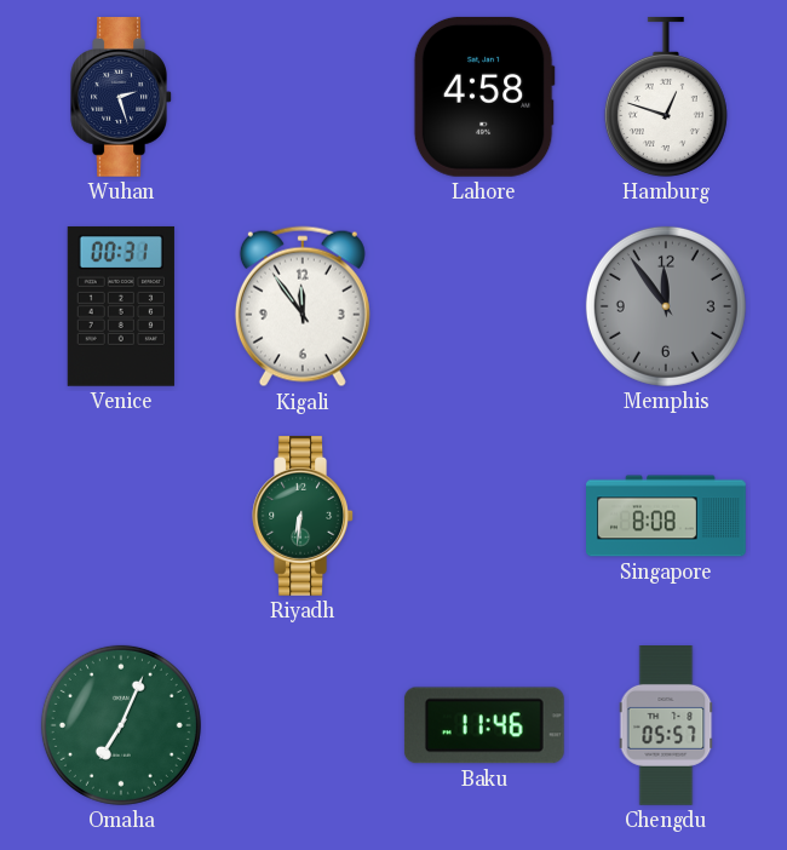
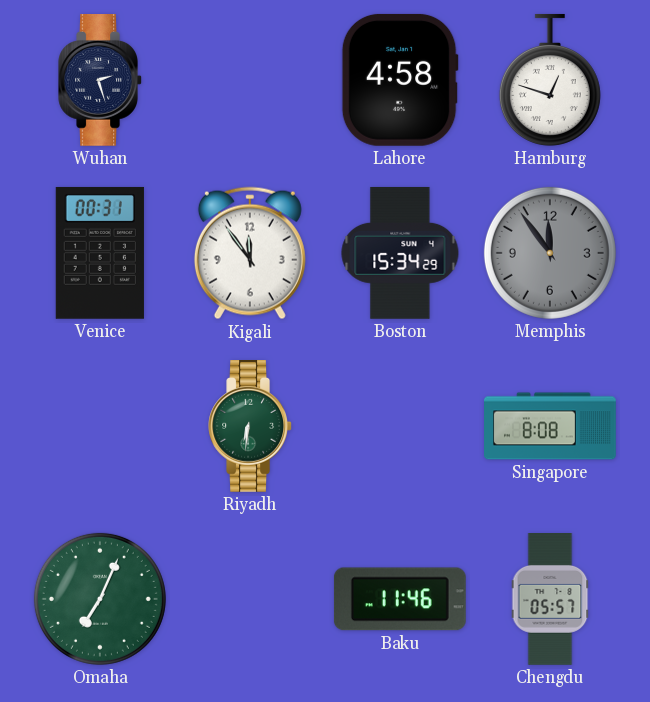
Boston: none -> 15:34
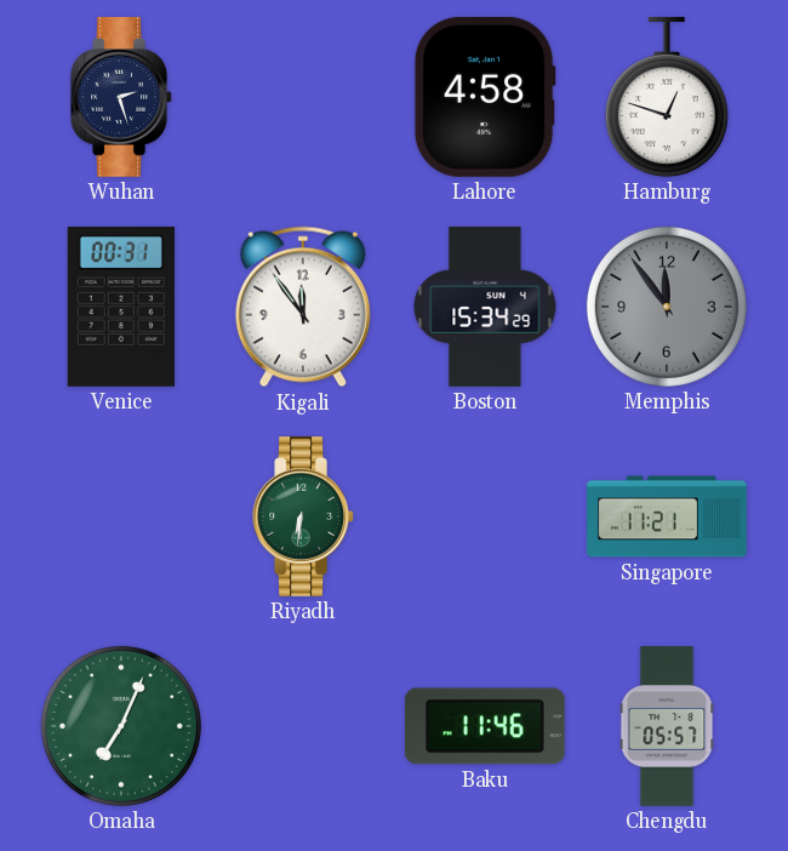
Singapore: 8:08 -> 11:21
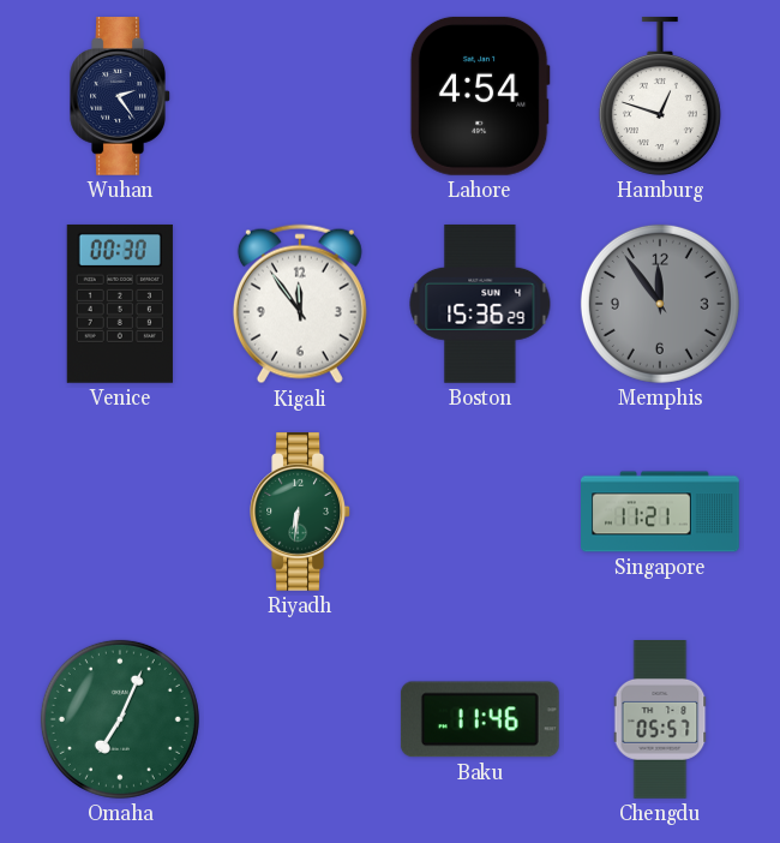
Wuhan: 2:27 -> 2:24
Lahore: 4:58 -> 4:54
Venice: 00:31 -> 00:30
Boston: 15:34 -> 15:36
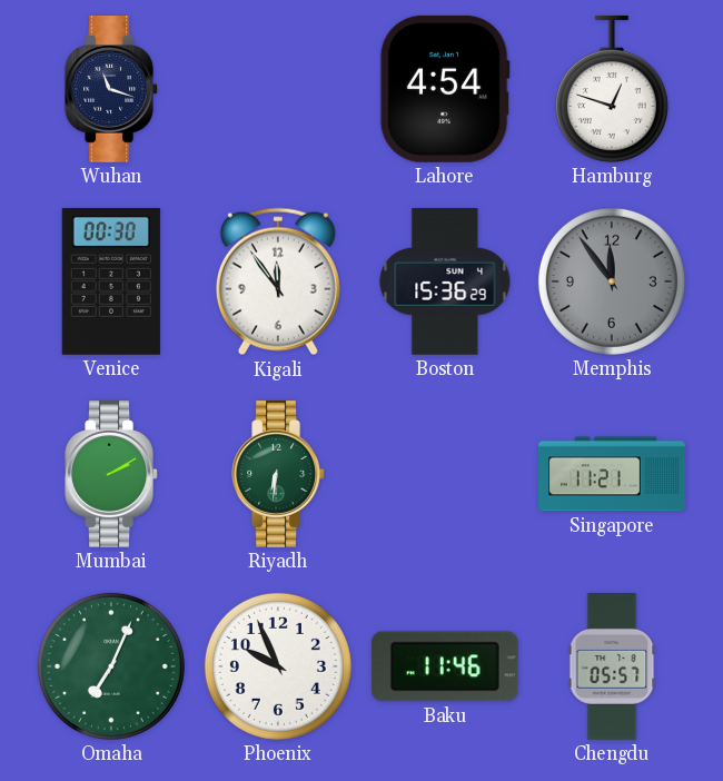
Wuhan: 2:24 -> 11:18
Mumbai: none -> 2:10
Phoenix: none -> 9:56
